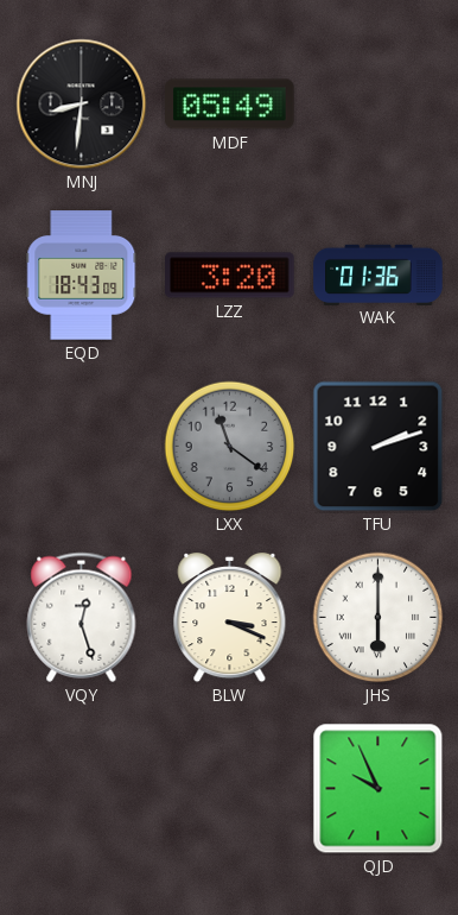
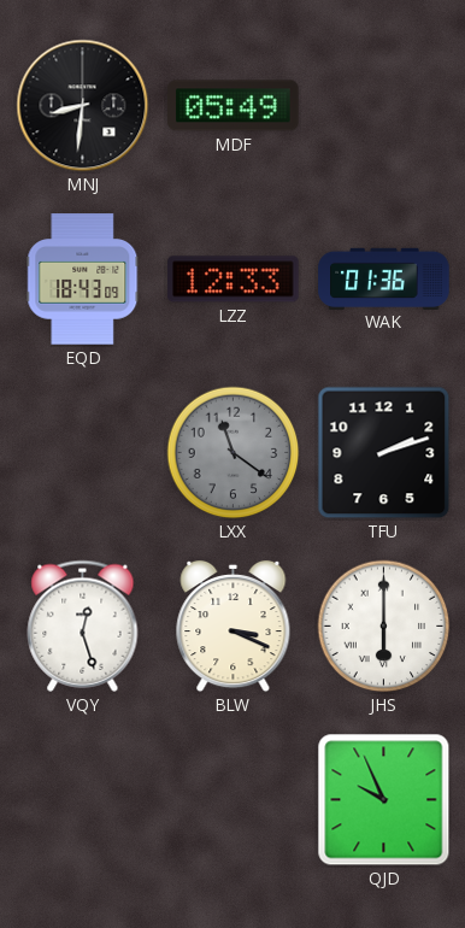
LZZ: 3:20 -> 12:33
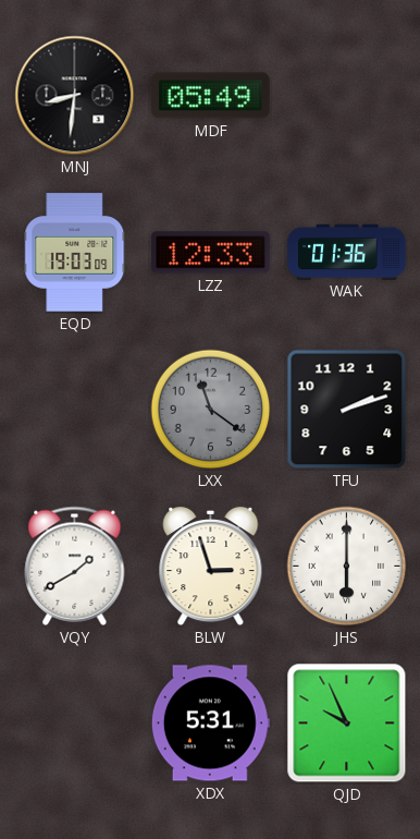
EQD: 18:43 -> 19:03
VQY: 12:27 -> 1:40
BLW: 3:19 -> 2:57
XDX: none -> 5:31
